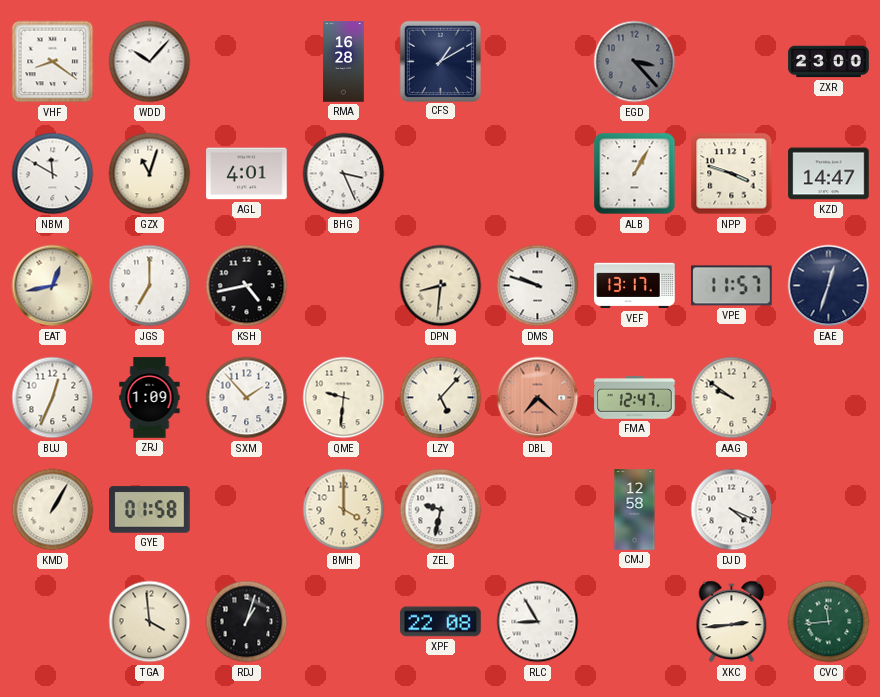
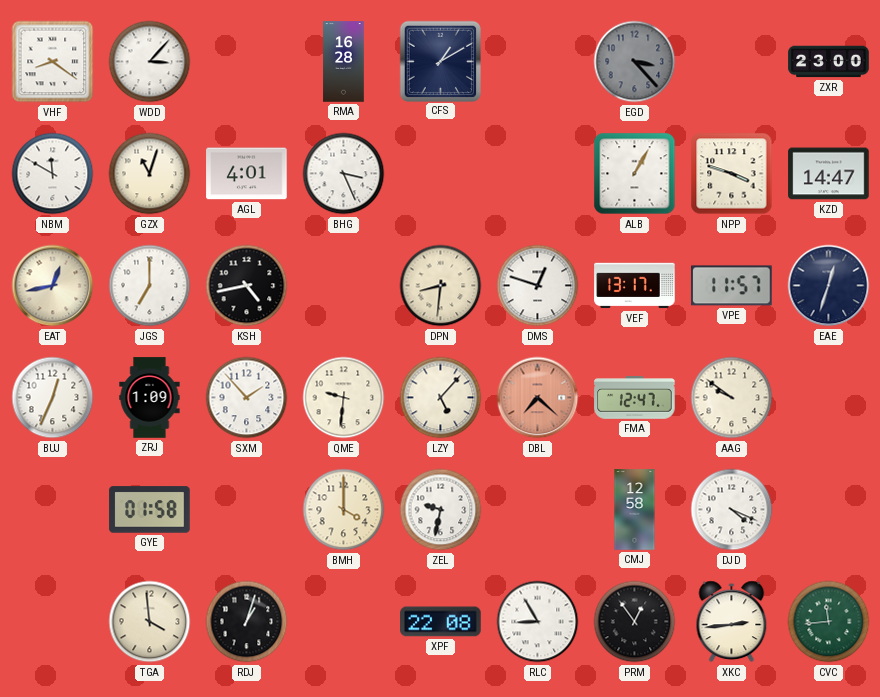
WDD: 10:07 -> 3:07
DMS: 9:48 -> 12:48
KMD: 1:05 -> none
PRM: none -> 12:54
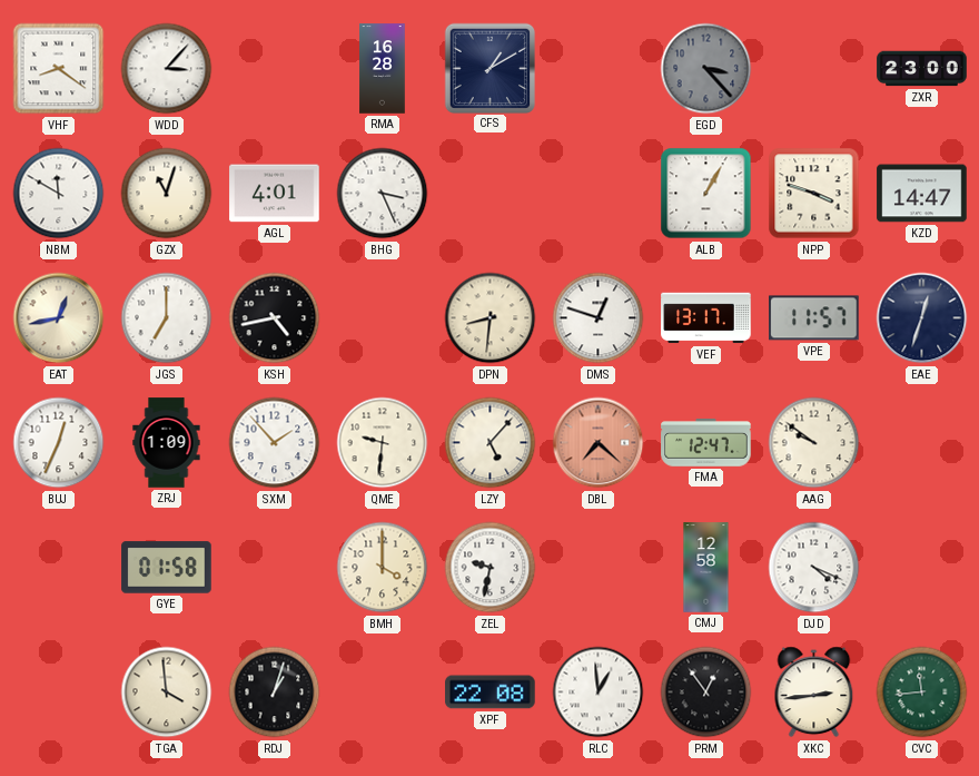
RLC: 8:55 -> 12:59
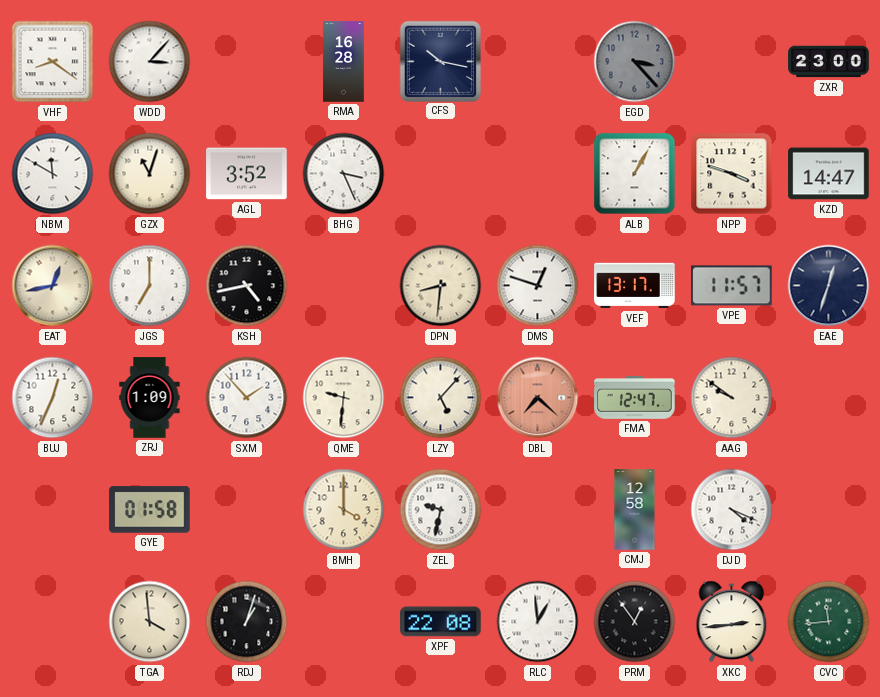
CFS: 1:10 -> 10:17
AGL: 4:01 -> 3:52
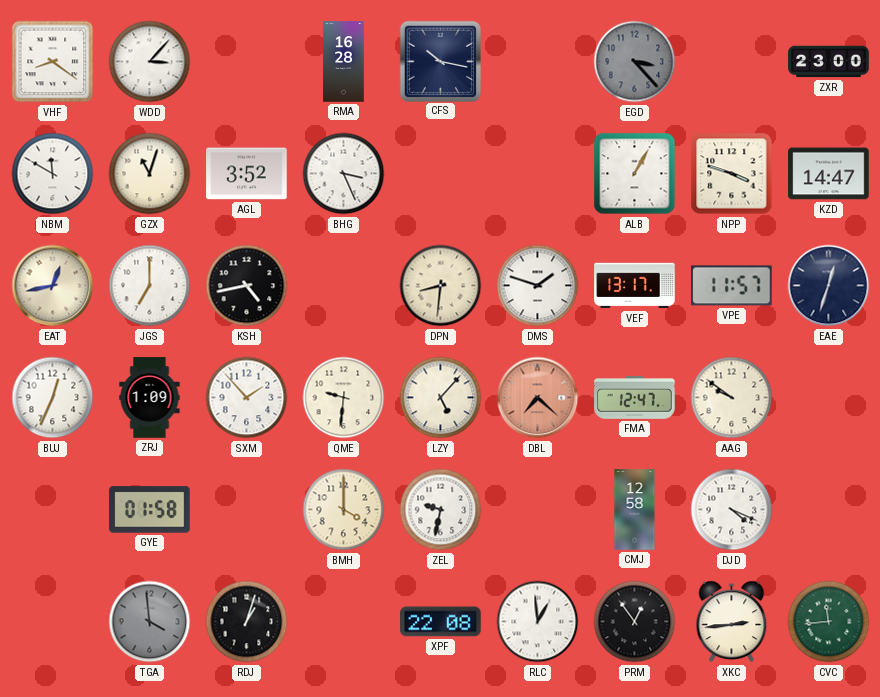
DMS: 12:48 -> 1:48
TGA dial: cream -> grey
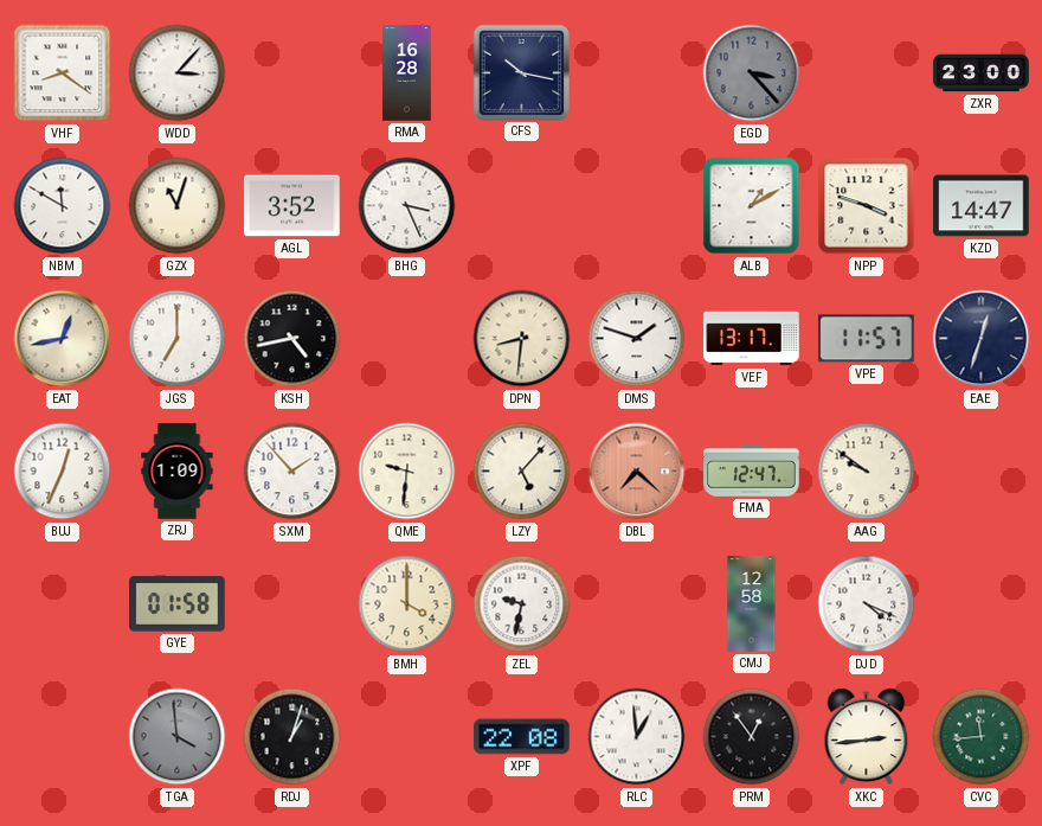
ALB: 1:05 -> 1:10
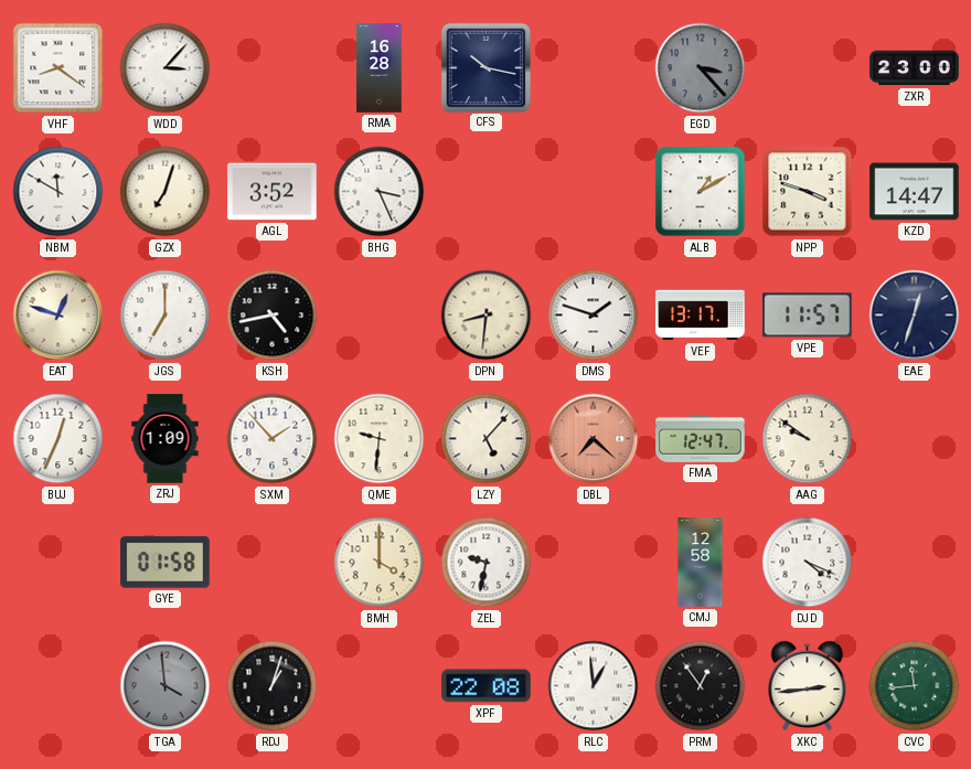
GZX: 11:03 -> 7:03
EAT: 12:43 -> 12:48
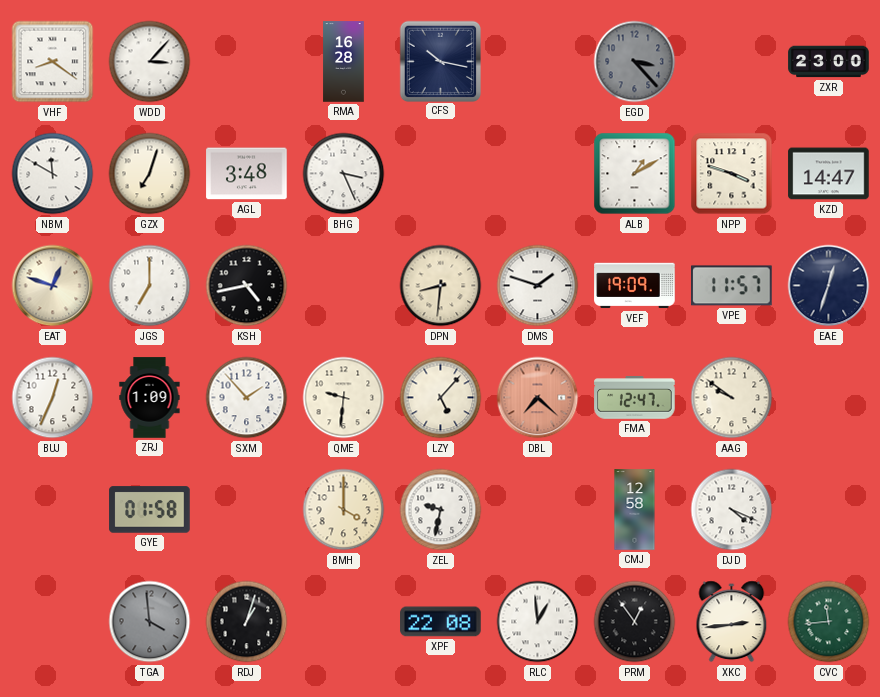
AGL: 3:52 -> 3:48
VEF: 13:17 -> 19:09
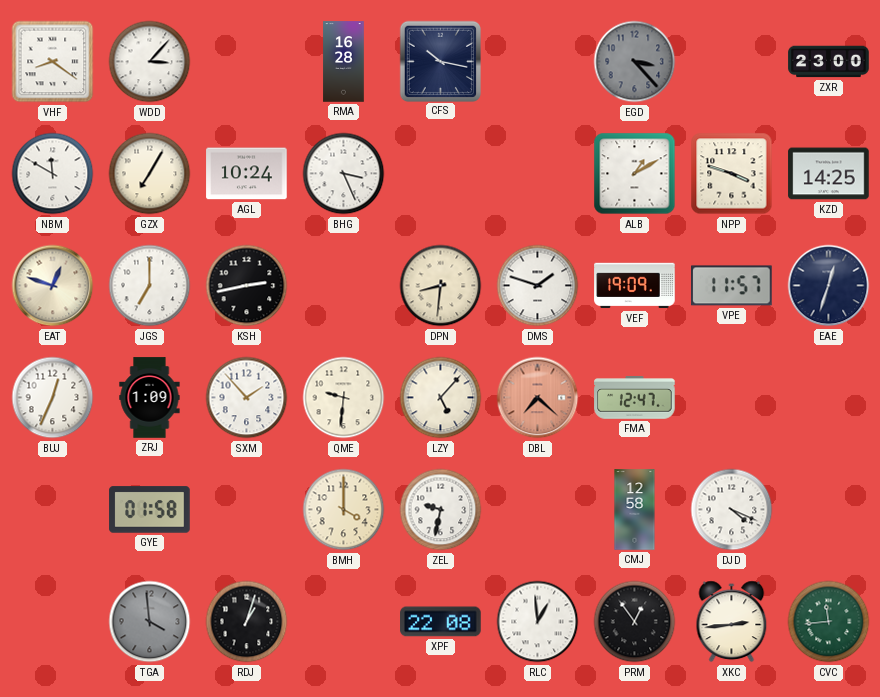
GZX: 7:03 -> 7:05
AGL: 3:48 -> 10:24
KZD: 14:47 -> 14:25
KSH: 4:43 -> 2:43
AAG: 9:51 -> none
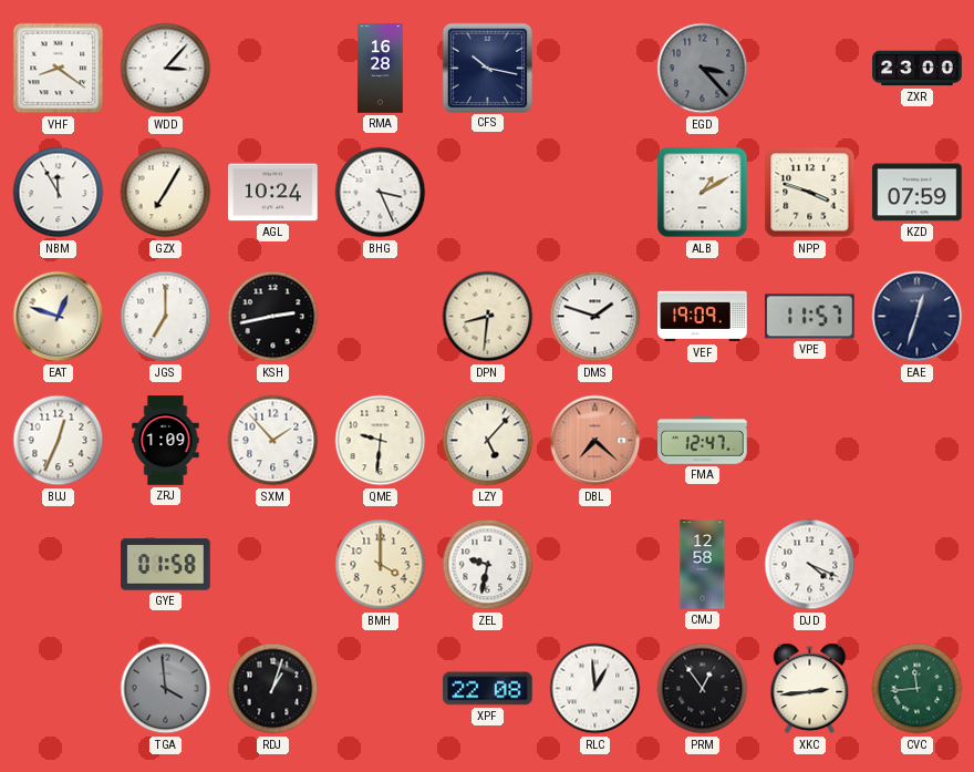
NBM: 11:50 -> 11:55
KZD: 14:25 -> 07:59
